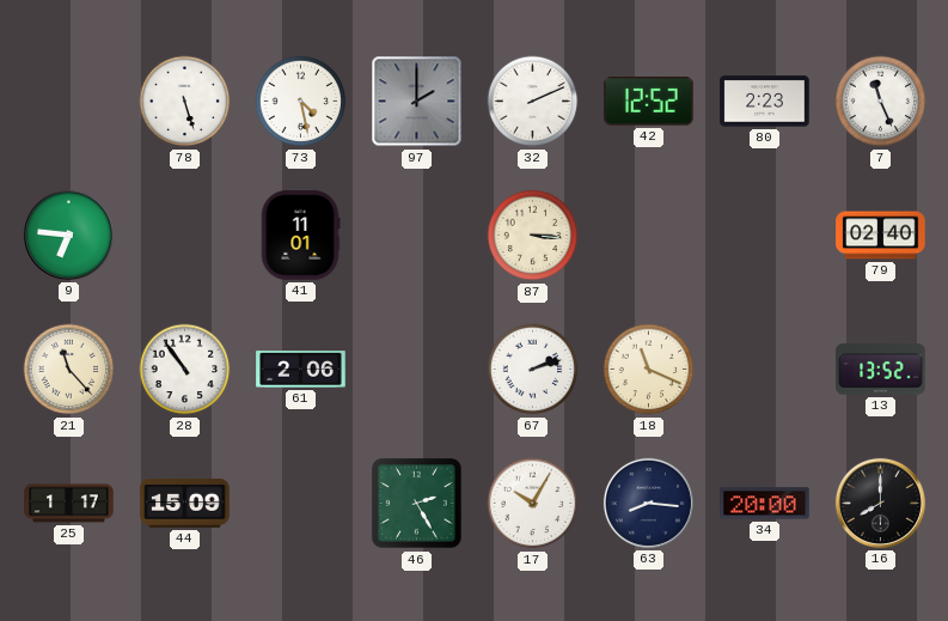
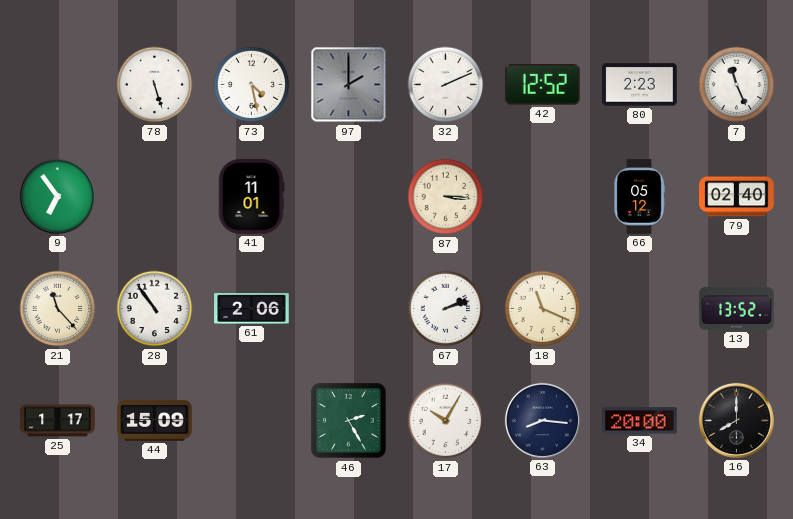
9: 6:46 -> 6:54
66: none -> 05:12
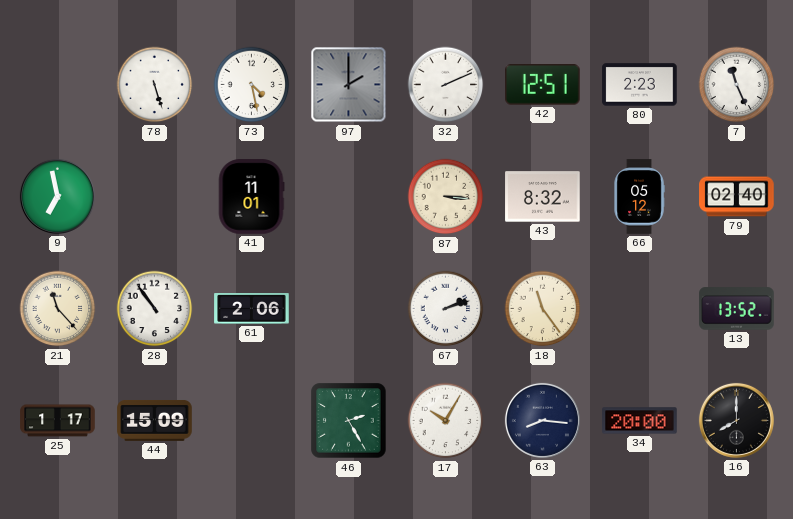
42: 12:52 -> 12:51
9: 6:54 -> 6:58
43: none -> 8:32
18: 11:19 -> 11:24
